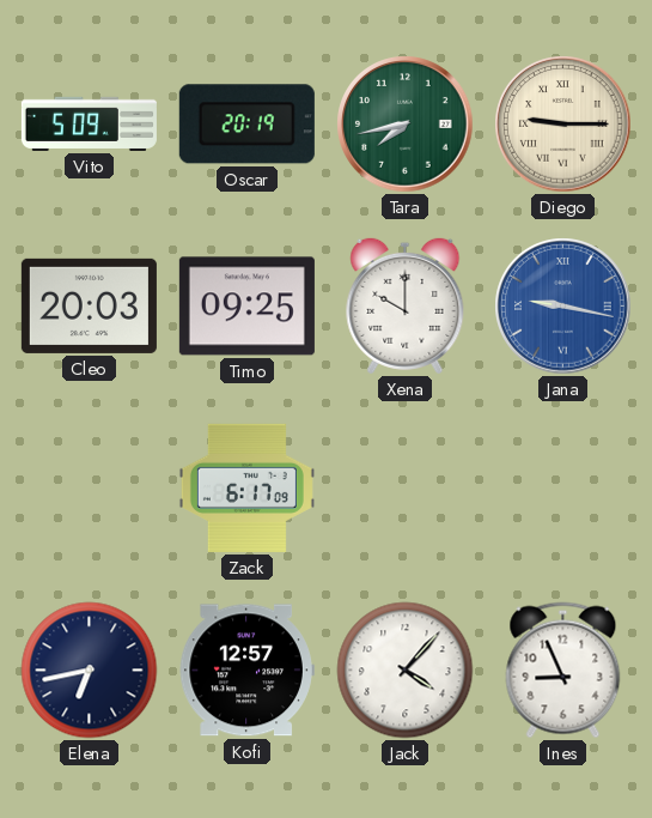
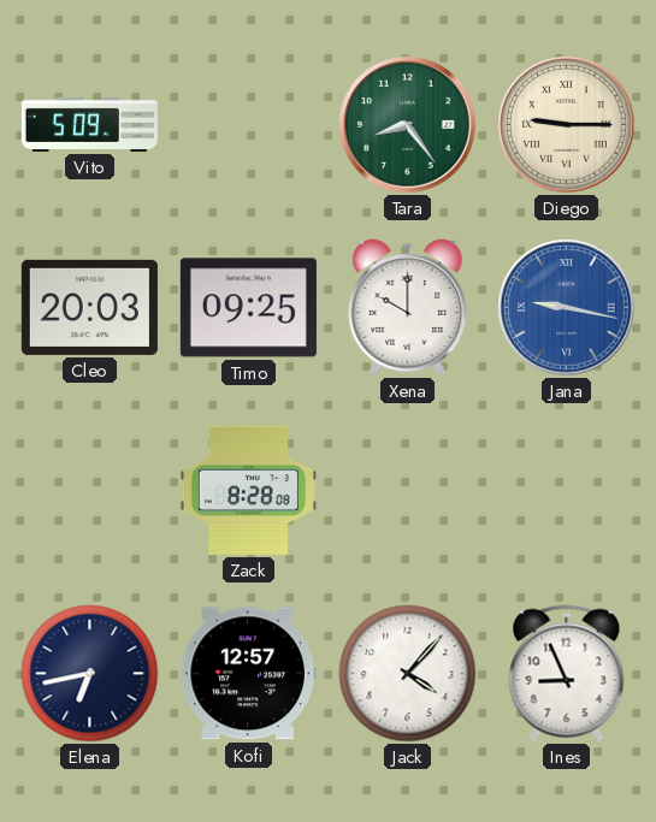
Oscar: 20:19 -> none
Tara: 7:43 -> 8:24
Zack: 6:17 -> 8:28
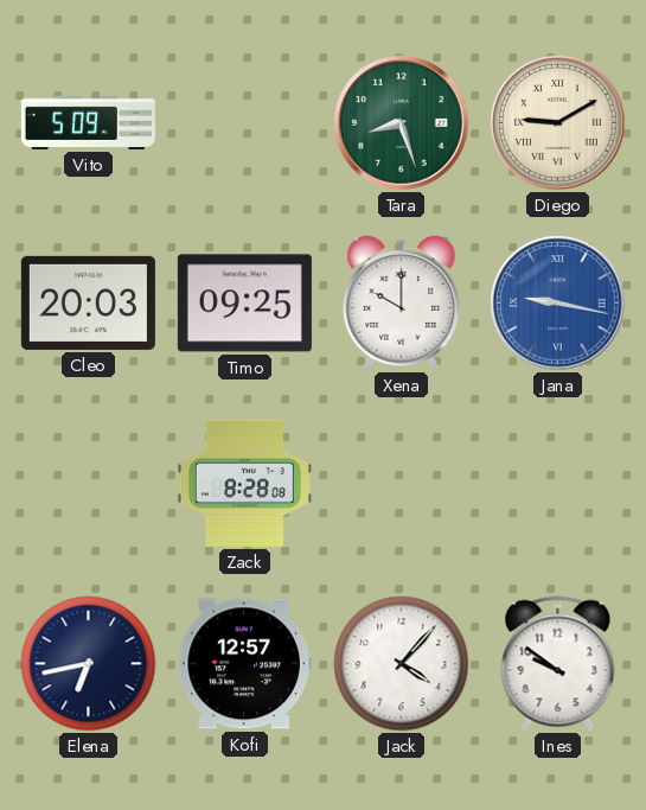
Tara: 8:24 -> 8:27
Diego: 9:15 -> 9:10
Ines: 8:56 -> 9:51
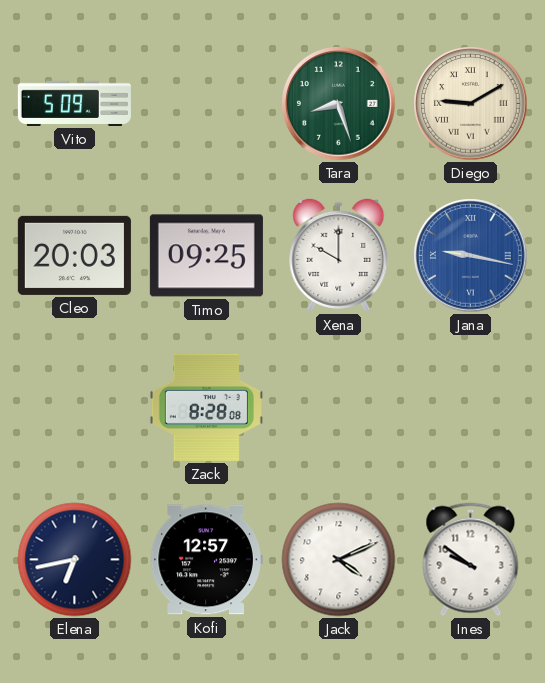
Jack: 4:07 -> 4:11
